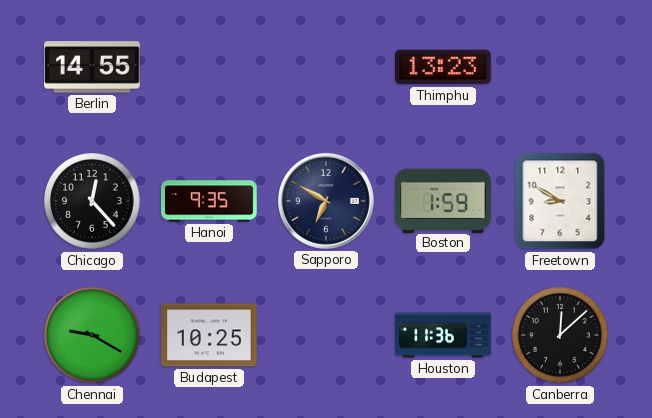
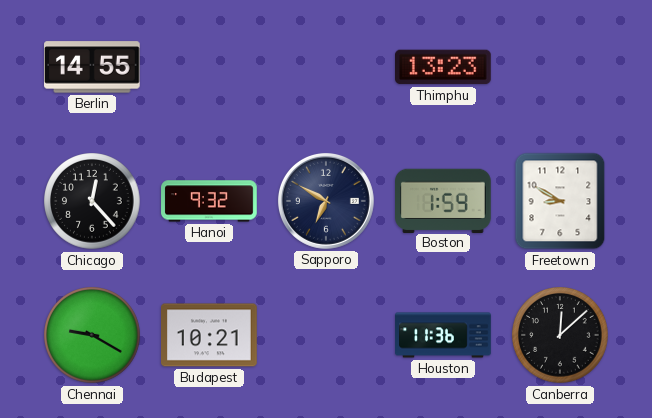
Hanoi: 9:35 -> 9:32
Budapest: 10:25 -> 10:21
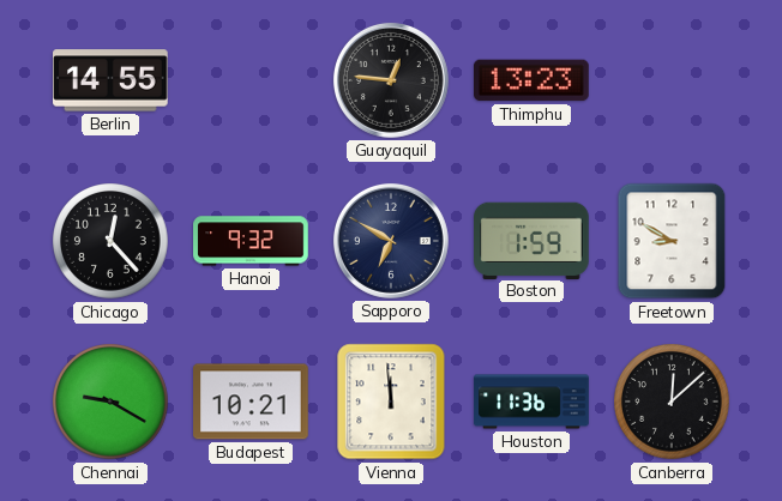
Guayaquil: none -> 12:46
Vienna: none -> 11:59
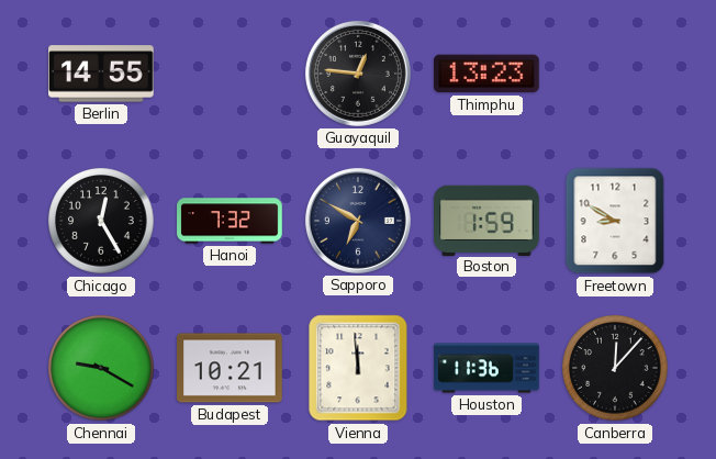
Chicago: 12:23 -> 12:25
Hanoi: 9:32 -> 7:32
Canberra: 12:08 -> 12:07
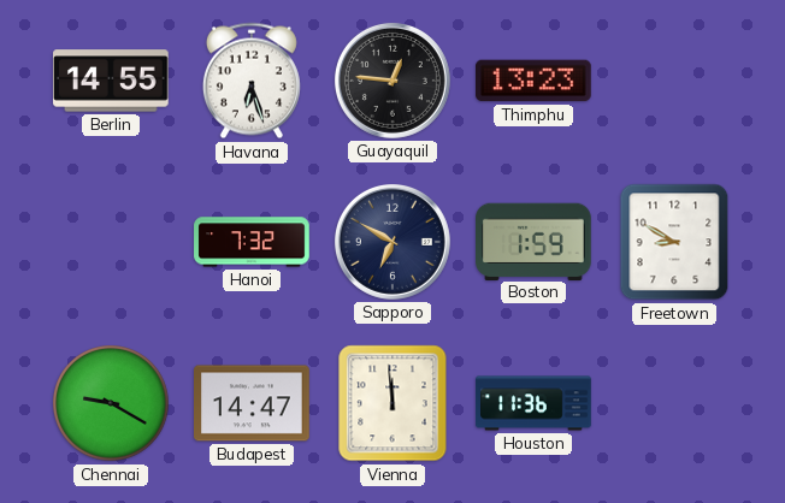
Havana: none -> 6:27
Chicago: 12:25 -> none
Budapest: 10:21 -> 14:47
Canberra: 12:07 -> none
